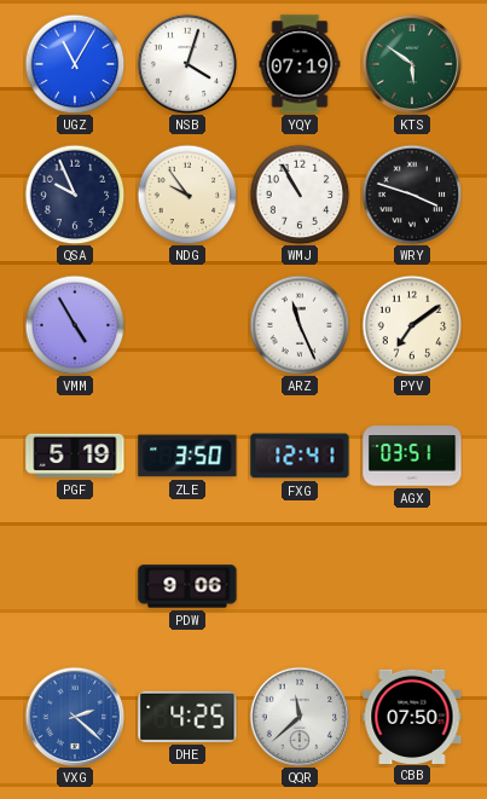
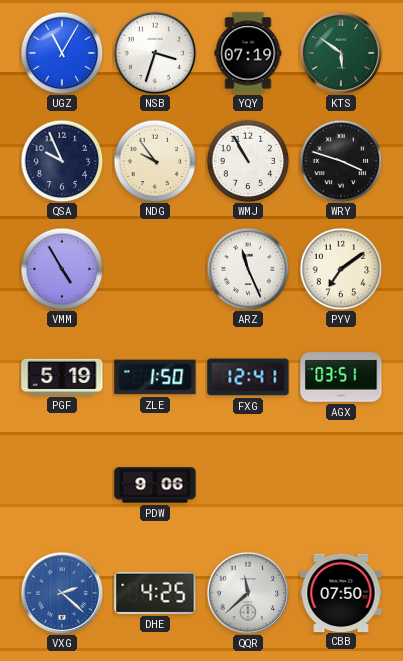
NSB: 4:03 -> 3:33
ZLE: 3:50 -> 1:50
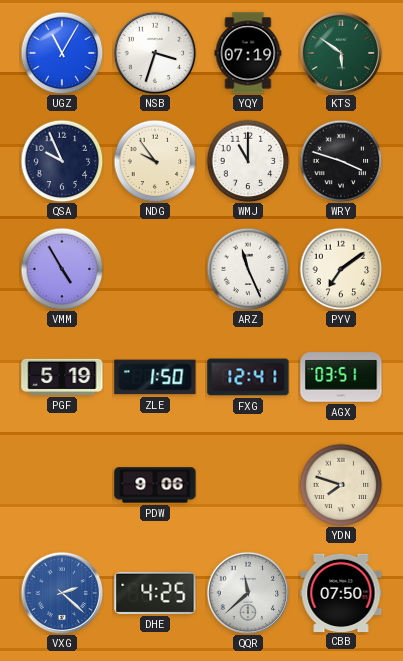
WMJ: 10:55 -> 11:00
YDN: none -> 7:48
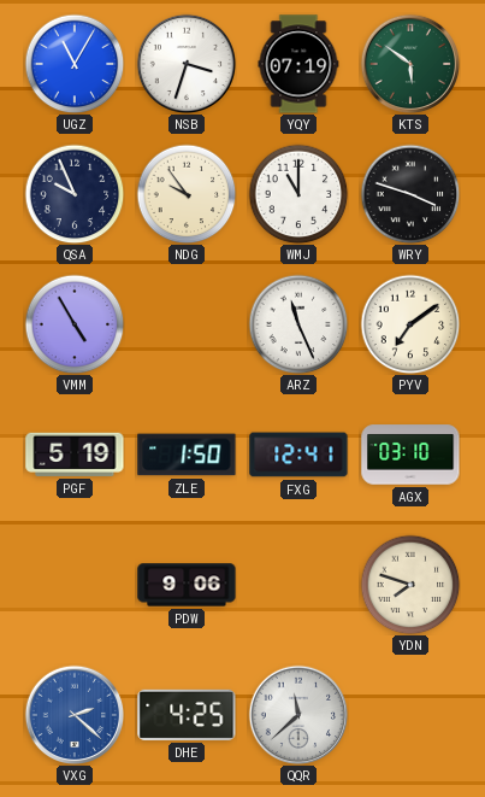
AGX: 03:51 -> 03:10
CBB: 07:50 -> none
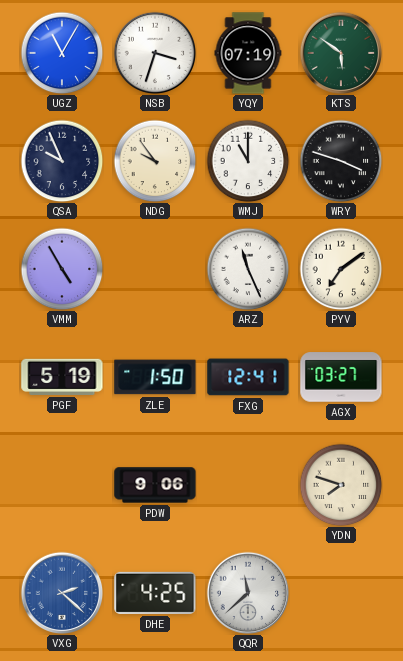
AGX: 03:10 -> 03:27
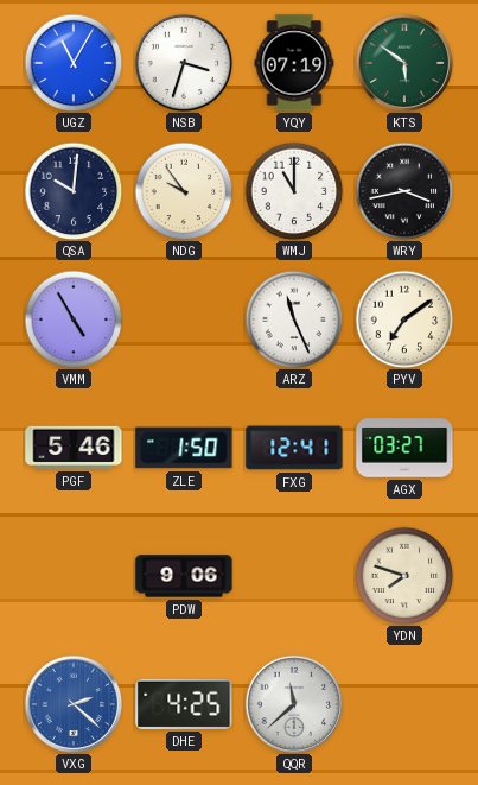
QSA: 9:56 -> 10:01
WRY: 3:48 -> 3:43
PGF: 5:19 -> 5:46
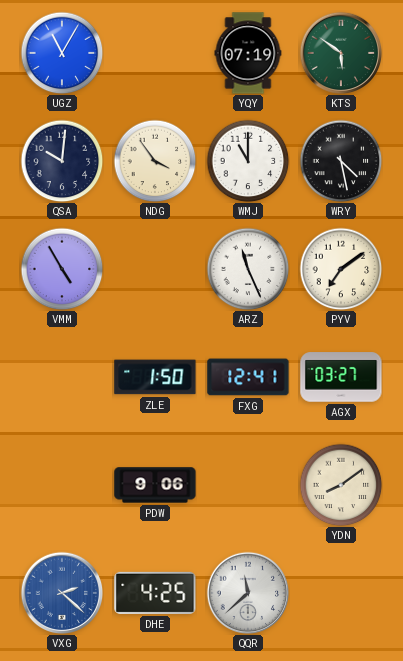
NSB: 3:33 -> none
NDG: 9:54 -> 3:54
WRY: 3:43 -> 4:28
PGF: 5:46 -> none
YDN: 7:48 -> 8:09
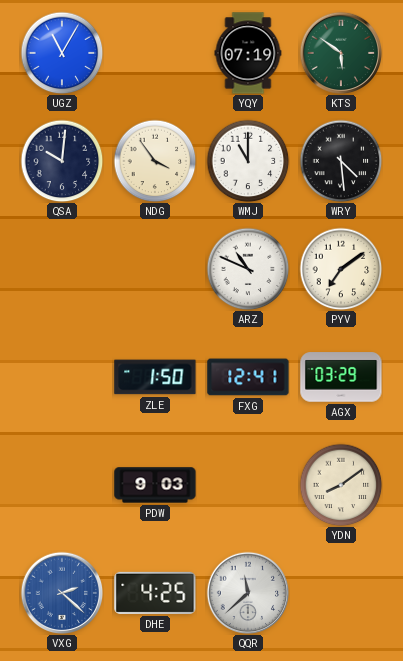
WRY: 4:28 -> 4:29
VMM: 4:55 -> none
ARZ: 11:26 -> 10:49
AGX: 03:27 -> 03:29
PDW: 9:06 -> 9:03
